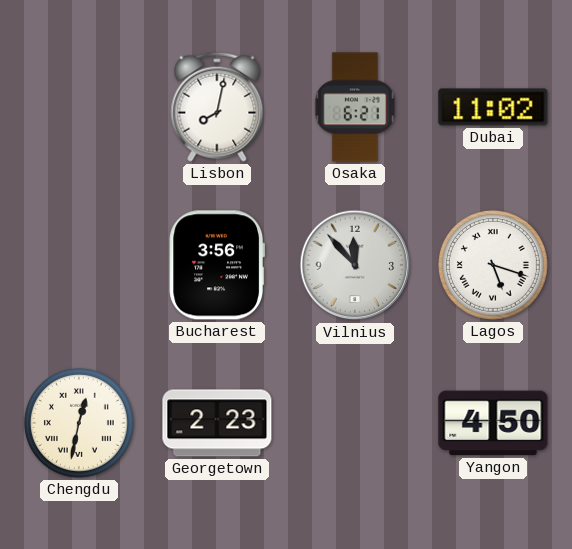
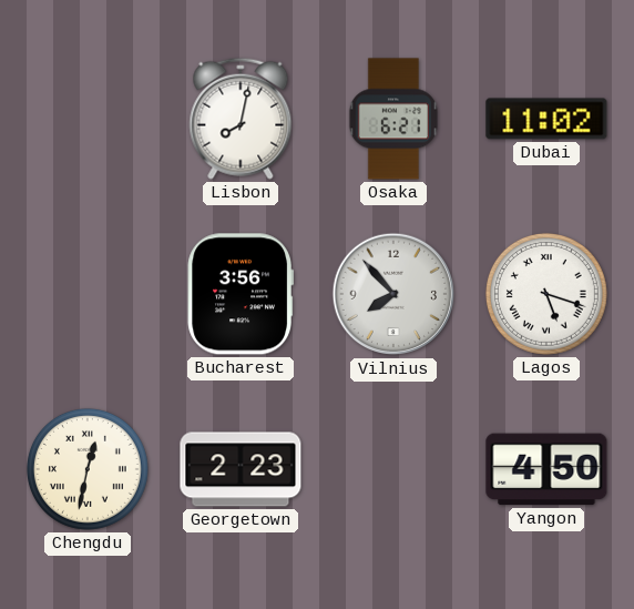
Vilnius: 11:53 -> 7:53
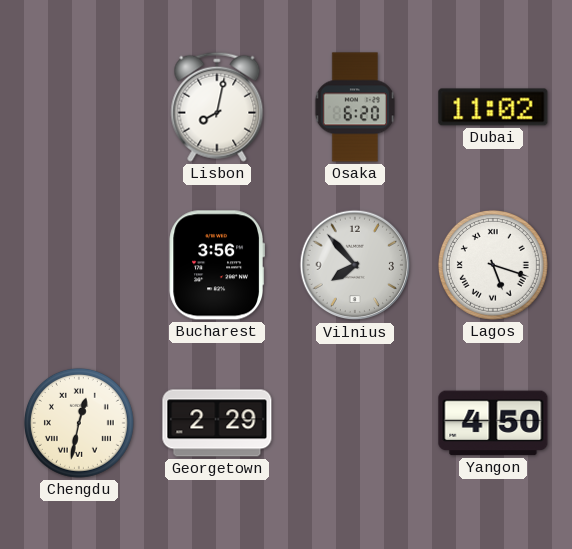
Osaka: 6:21 -> 6:20
Georgetown: 2:23 -> 2:29
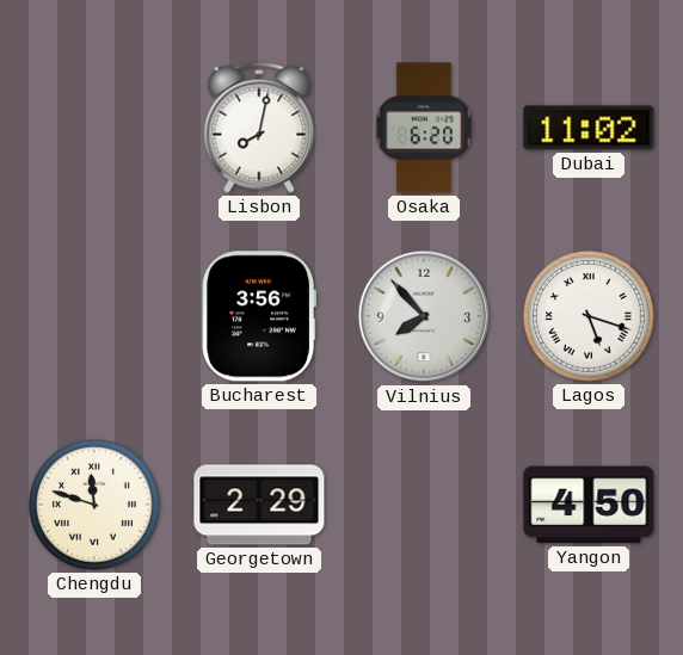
Chengdu: 12:32 -> 11:48
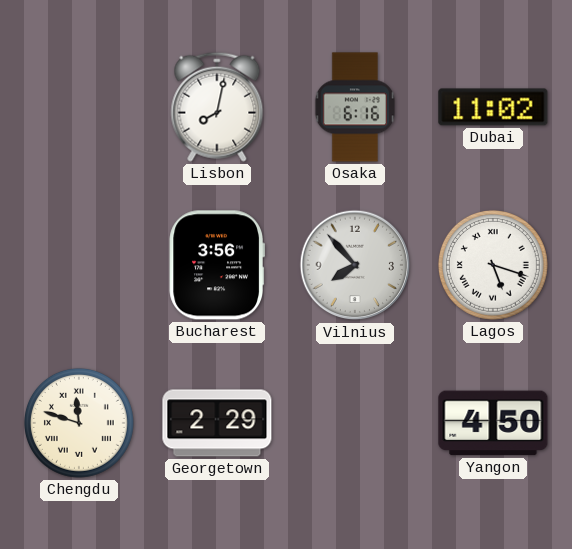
Osaka: 6:20 -> 6:16
